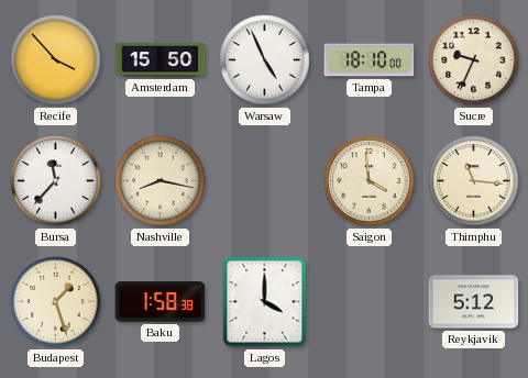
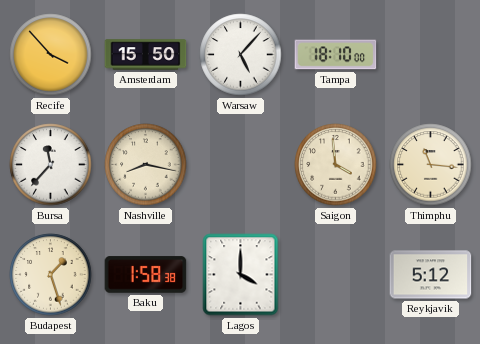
Warsaw: 4:56 -> 5:07
Sucre: 9:34 -> none
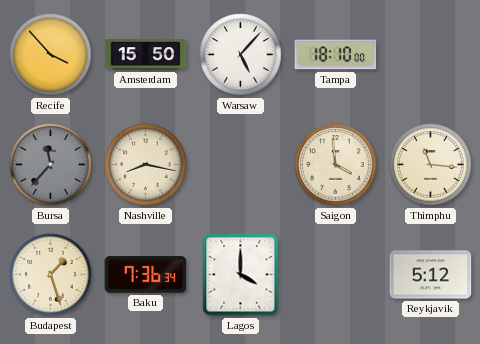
Bursa dial: white -> grey
Baku: 1:58 -> 7:36
